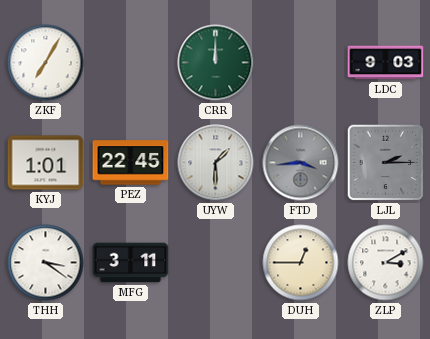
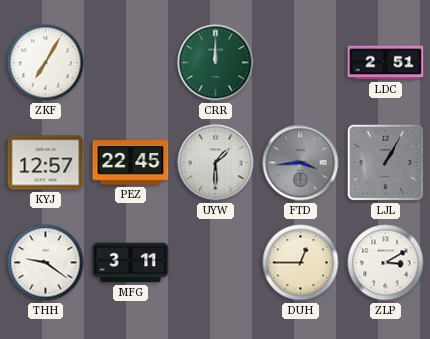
LDC: 9:03 -> 2:51
KYJ: 1:01 -> 12:57
LJL: 2:15 -> 1:05
THH: 3:21 -> 9:21
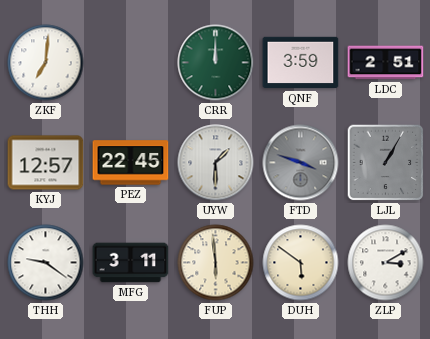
ZKF: 7:05 -> 7:01
QNF: none -> 3:59
FTD: 3:44 -> 3:48
FUP: none -> 5:59
DUH: 12:45 -> 5:51
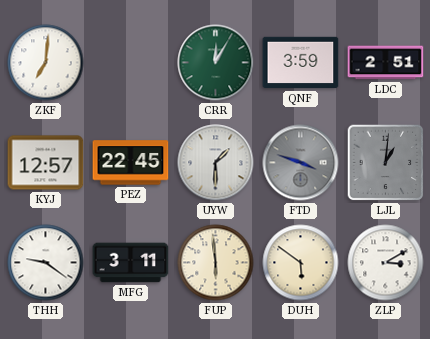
CRR: 12:00 -> 12:05
LJL: 1:05 -> 1:01
